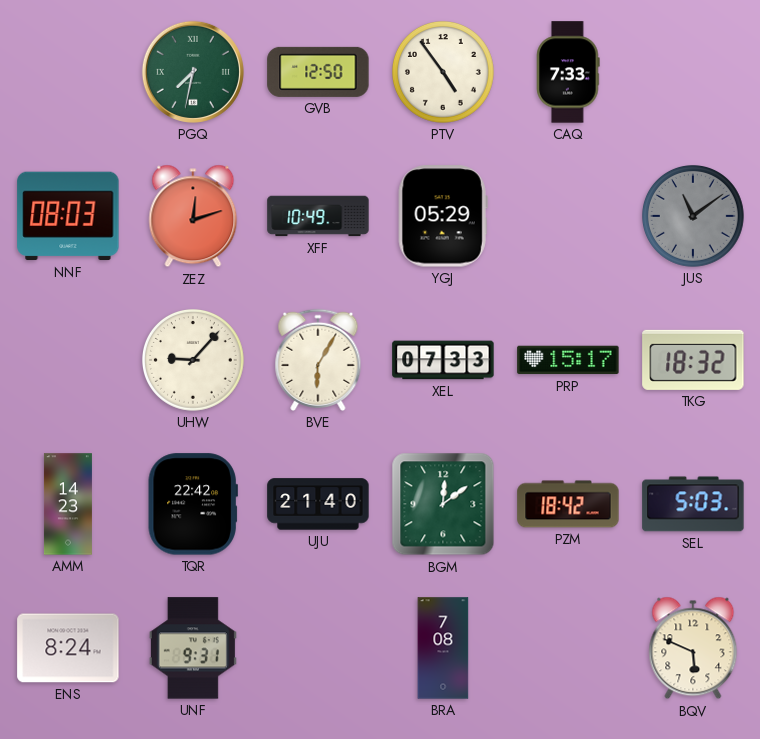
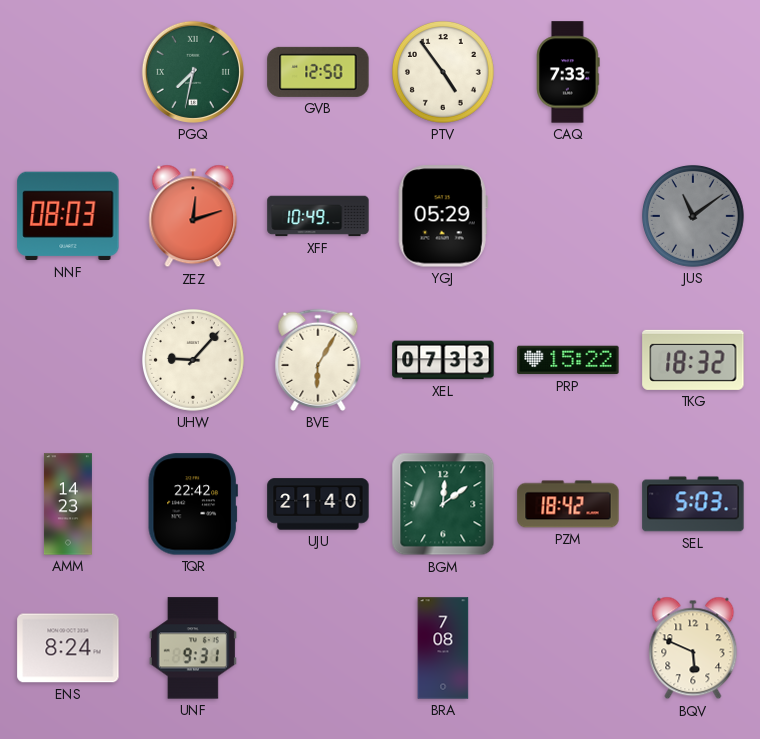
PRP: 15:17 -> 15:22
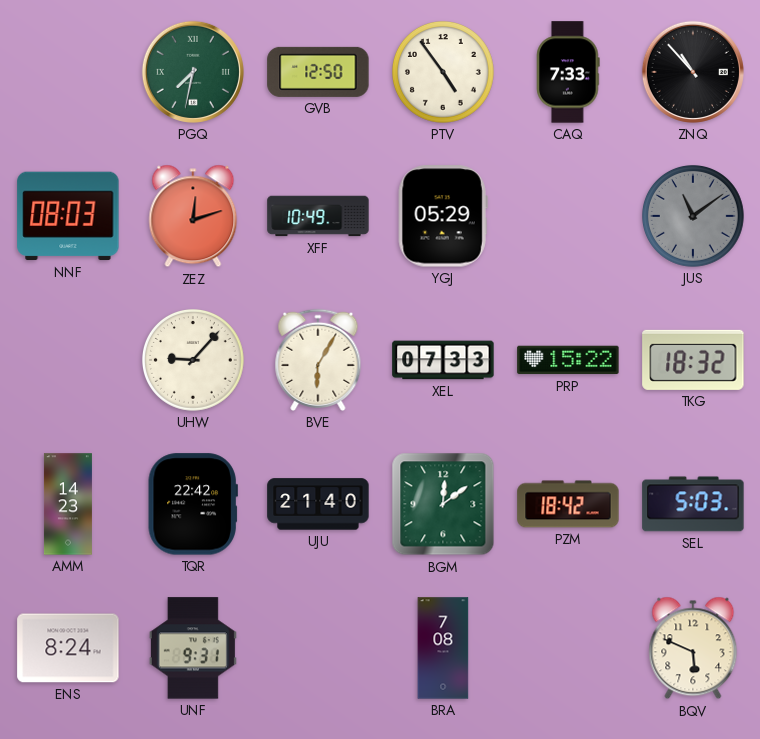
ZNQ: none -> 10:53
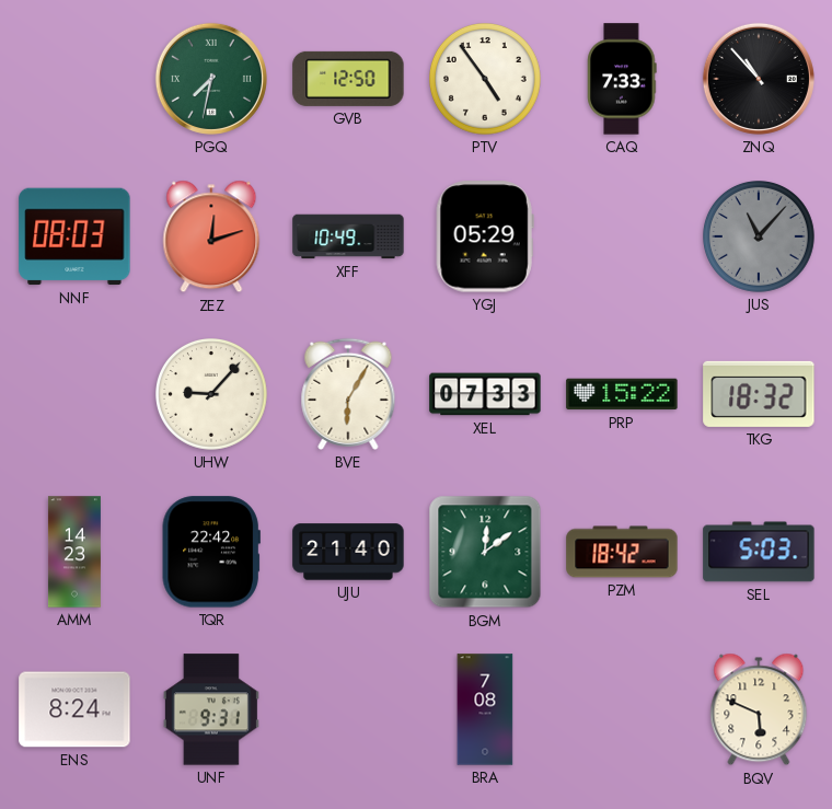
JUS: 11:09 -> 11:07
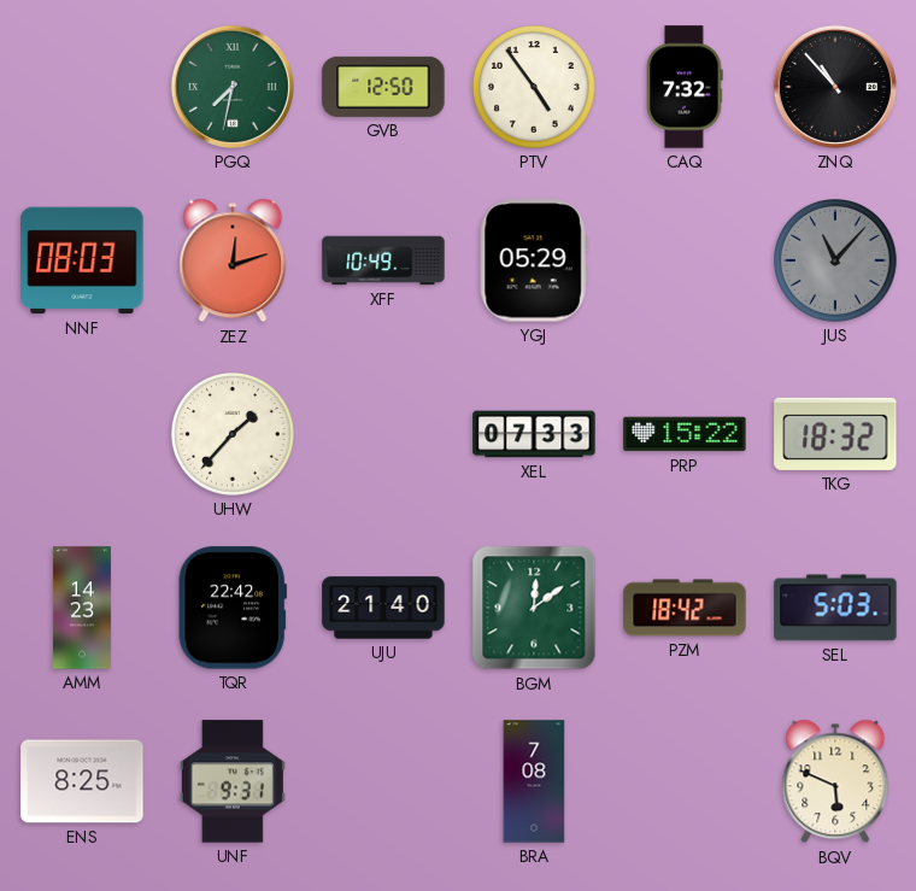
CAQ: 7:33 -> 7:32
UHW: 9:07 -> 1:37
BVE: 6:05 -> none
ENS: 8:24 -> 8:25
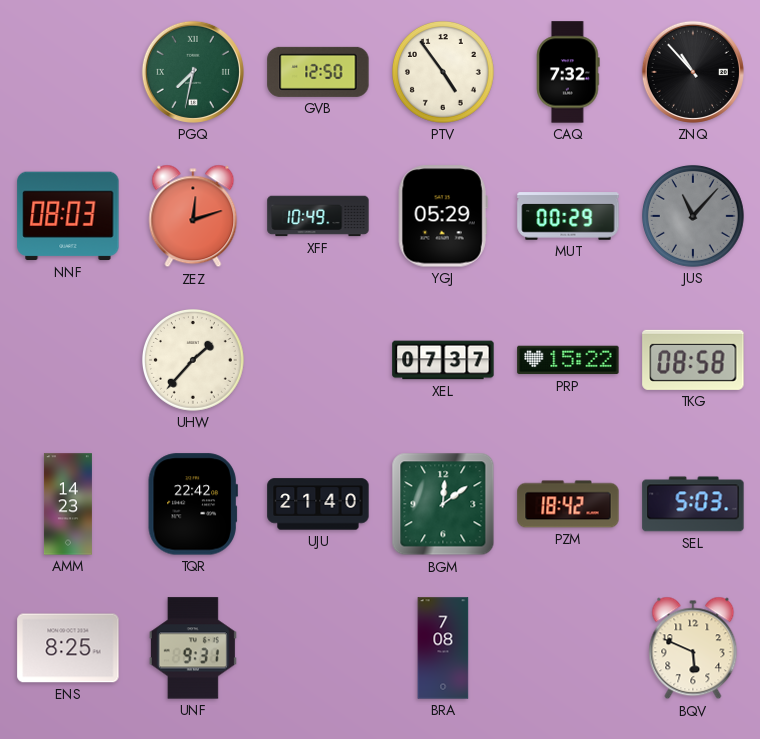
MUT: none -> 00:29
XEL: 07:33 -> 07:37
TKG: 18:32 -> 08:58
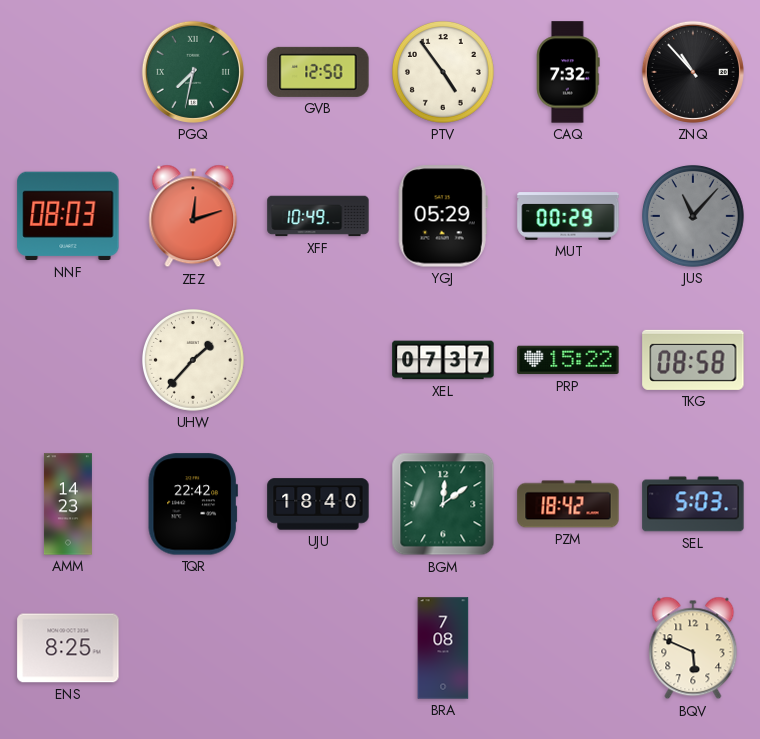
UJU: 21:40 -> 18:40
UNF: 9:31 -> none
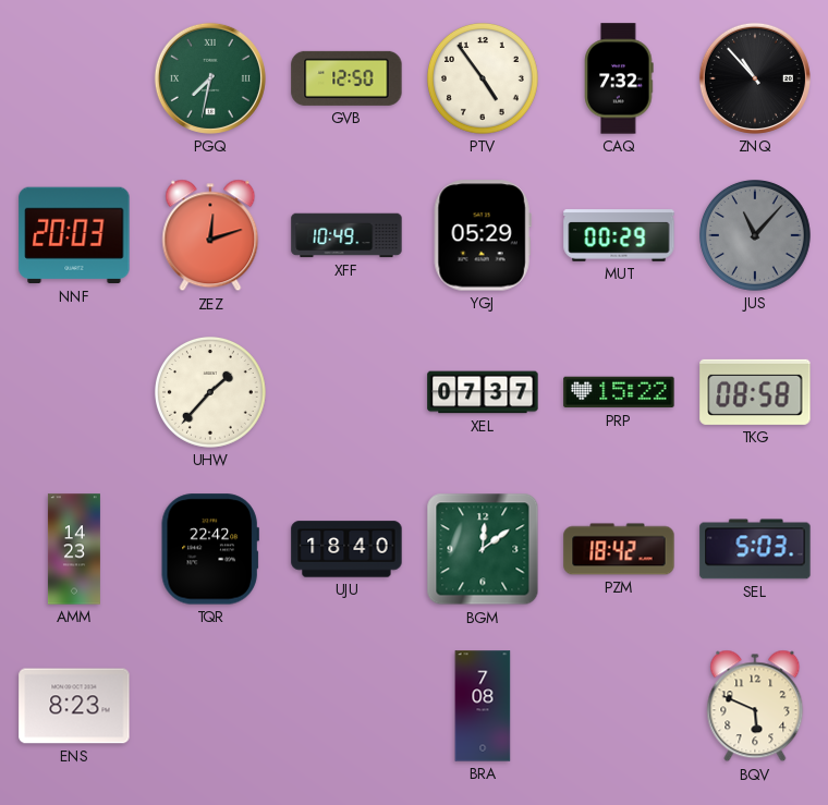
NNF: 08:03 -> 20:03
ENS: 8:25 -> 8:23
